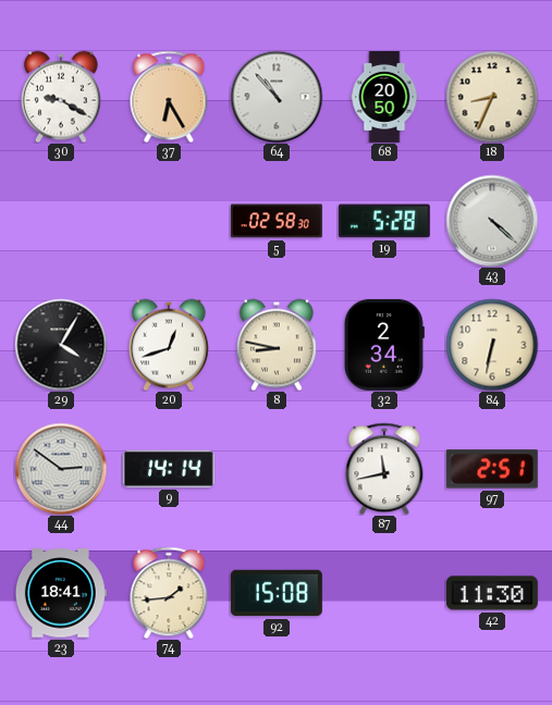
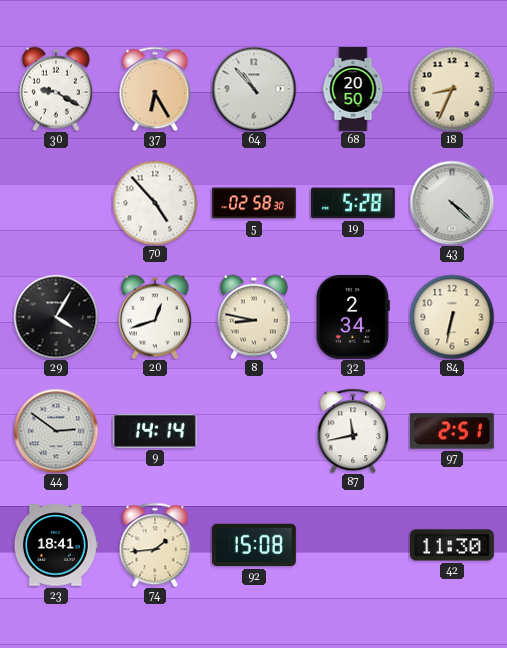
70: none -> 4:53
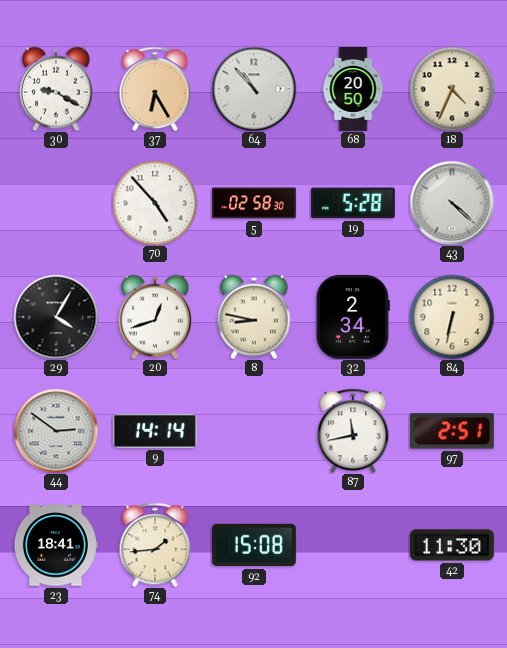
18: 8:34 -> 4:34
